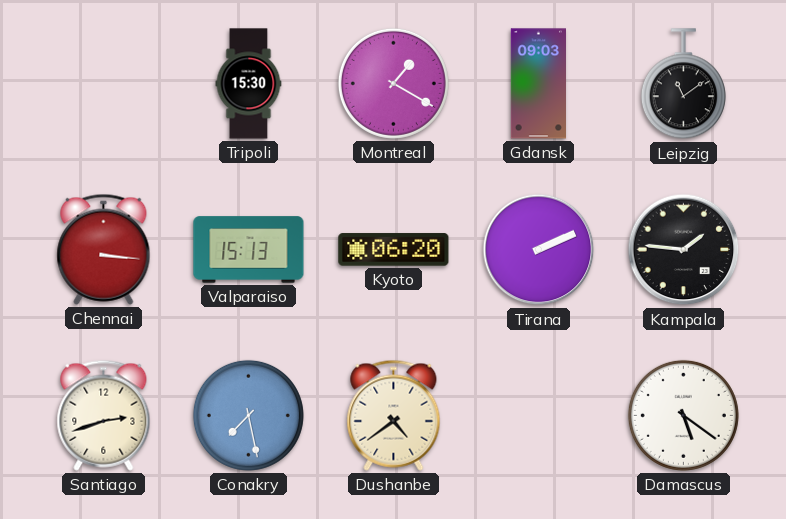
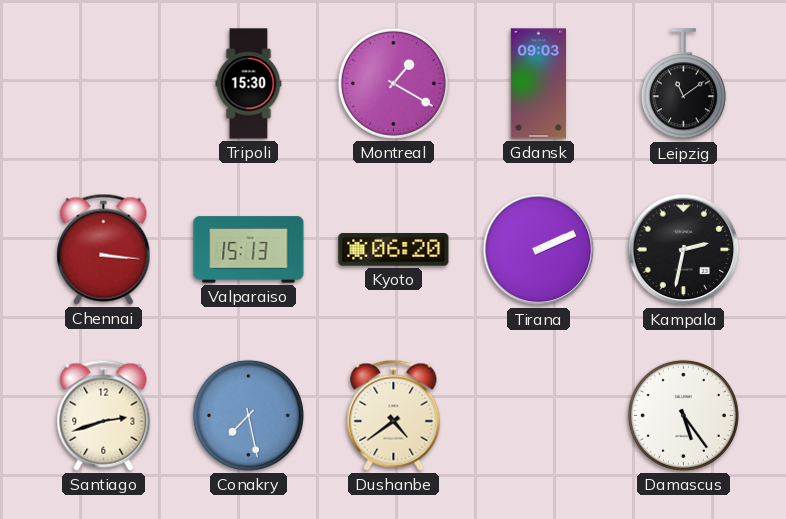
Kampala: 1:46 -> 2:32
Damascus: 5:21 -> 5:24
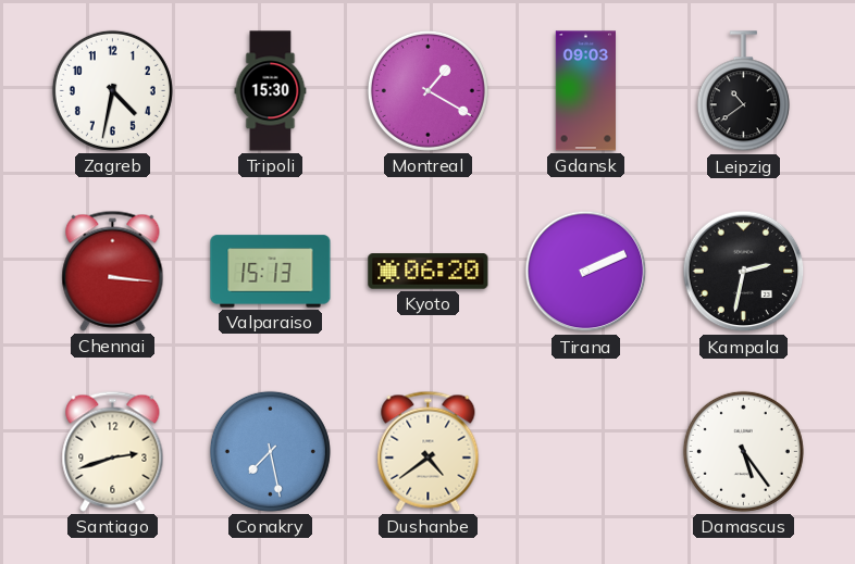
Zagreb: none -> 4:32
Leipzig: 11:09 -> 10:39
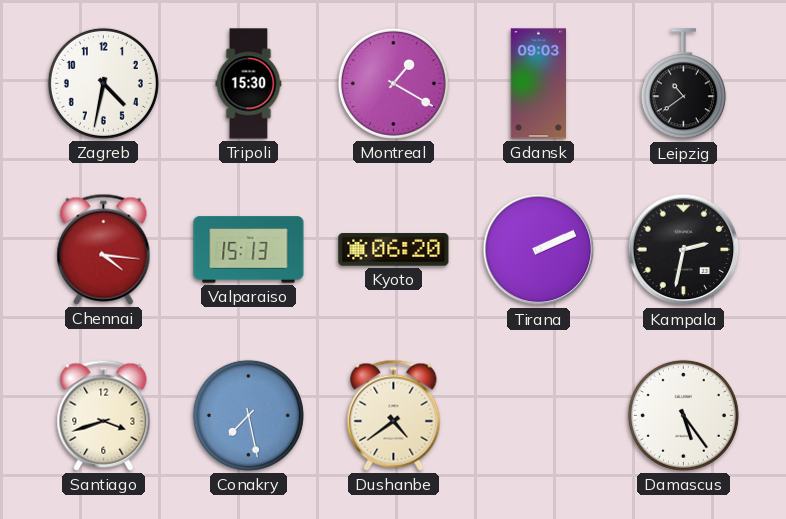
Chennai: 3:16 -> 4:16
Santiago: 2:42 -> 3:42
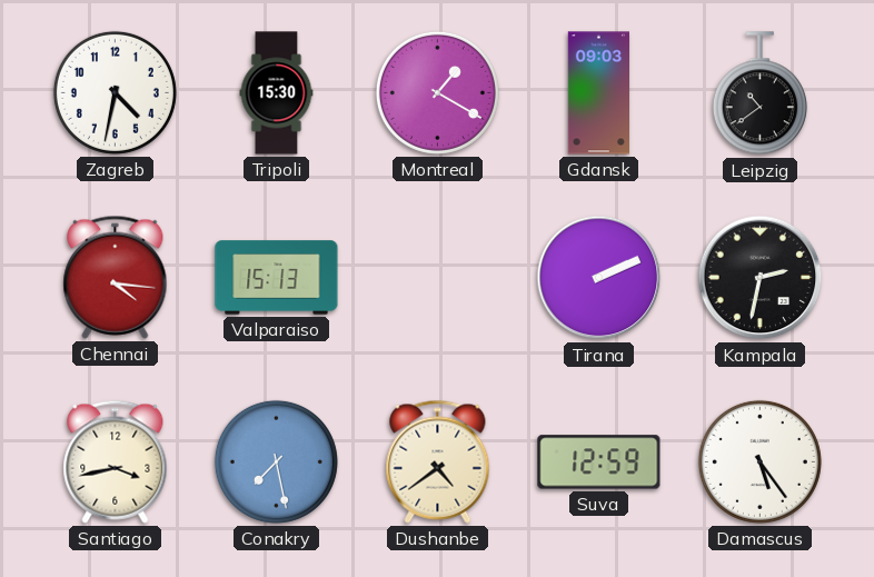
Kyoto: 06:20 -> none
Santiago: 3:42 -> 3:43
Suva: none -> 12:59
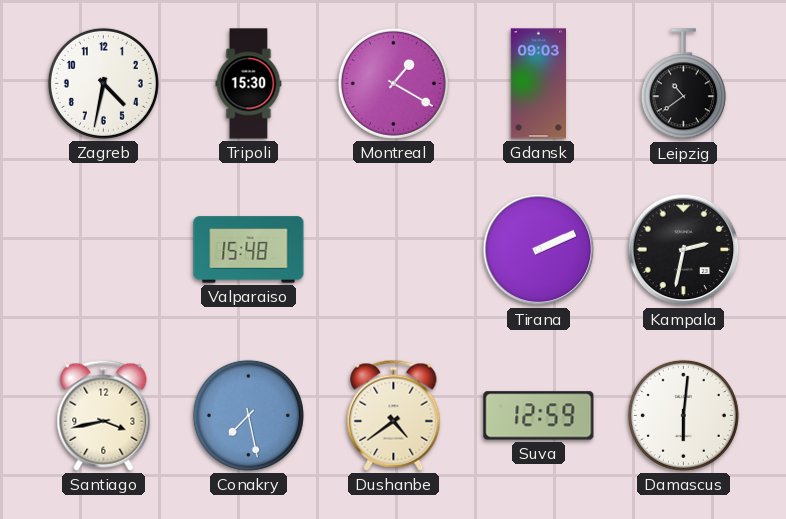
Chennai: 4:16 -> none
Valparaiso: 15:13 -> 15:48
Damascus: 5:24 -> 6:01
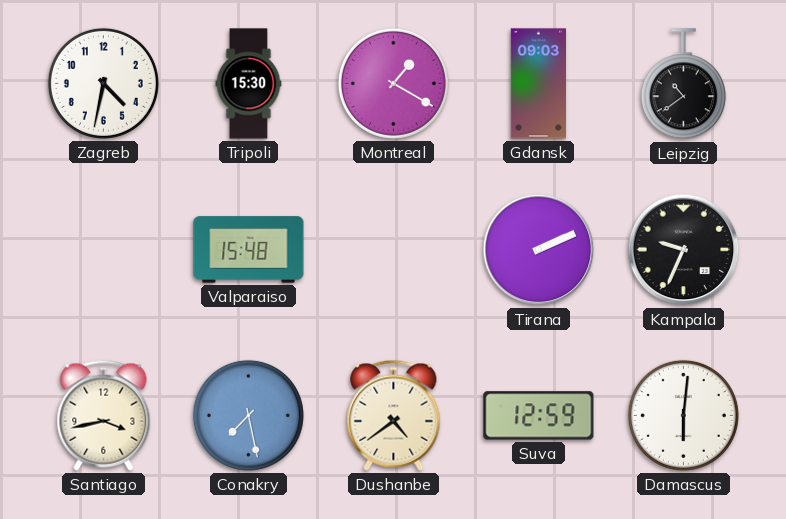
Kampala: 2:32 -> 9:34
